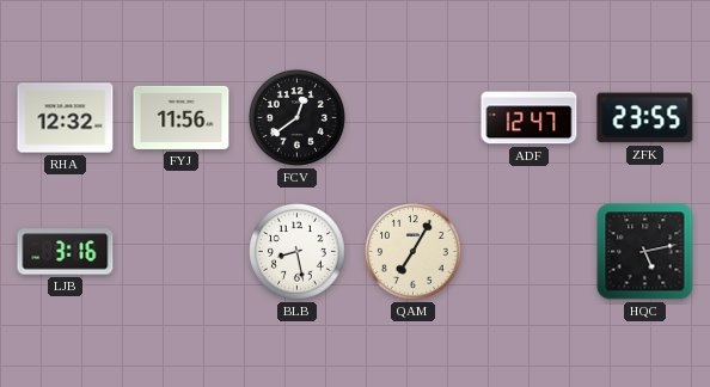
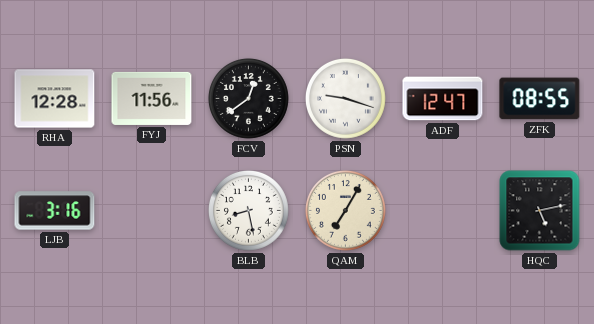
RHA: 12:32 -> 12:28
PSN: none -> 9:18
ZFK: 23:55 -> 08:55
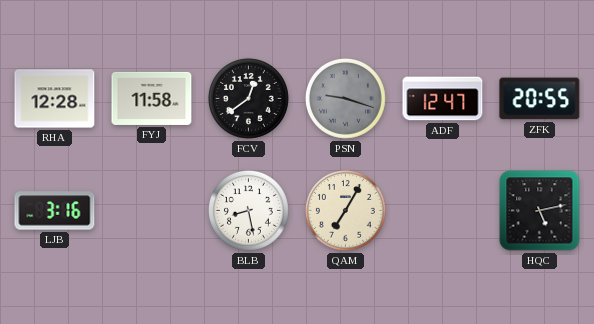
FYJ: 11:56 -> 11:58
PSN dial: white -> grey
ZFK: 08:55 -> 20:55
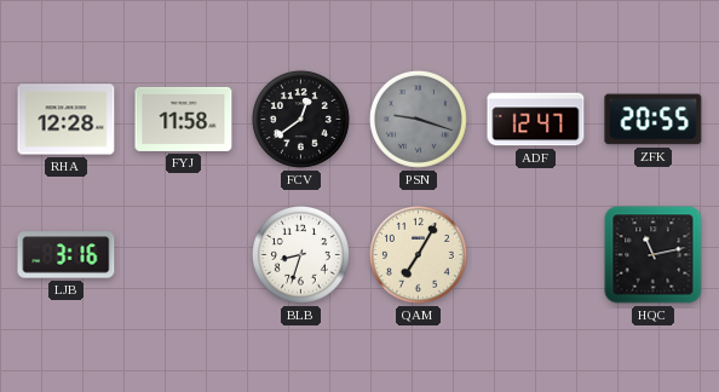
BLB: 8:28 -> 8:33
HQC: 5:13 -> 11:13
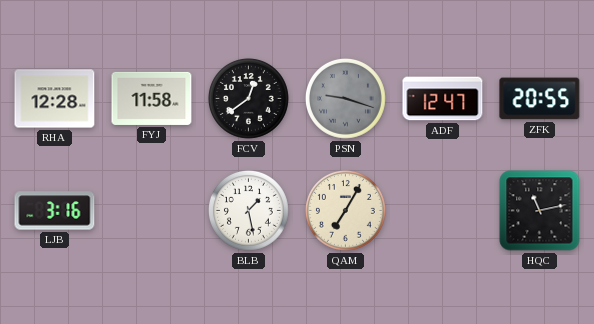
BLB: 8:33 -> 1:28
